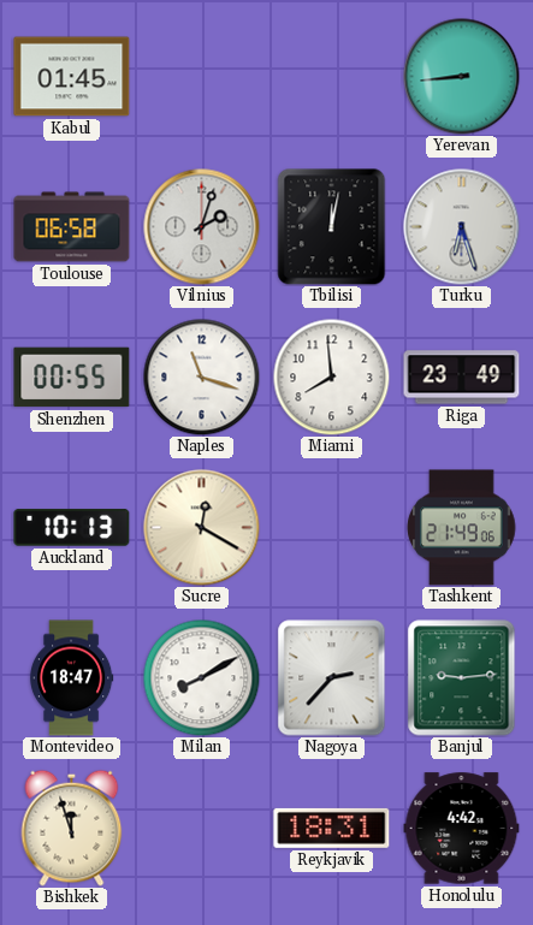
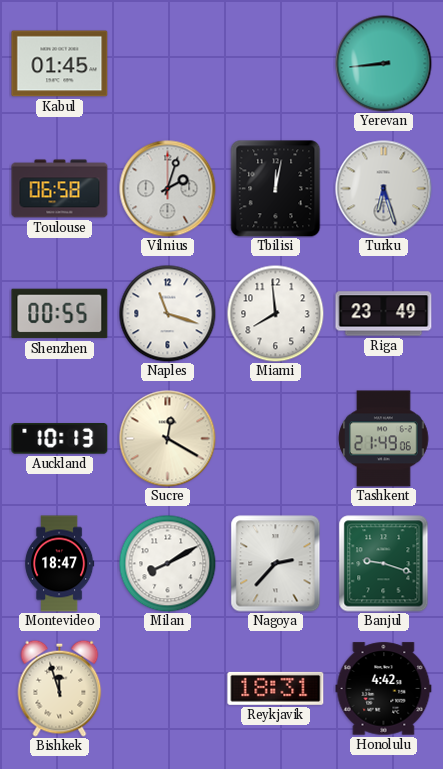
Banjul: 9:14 -> 9:18
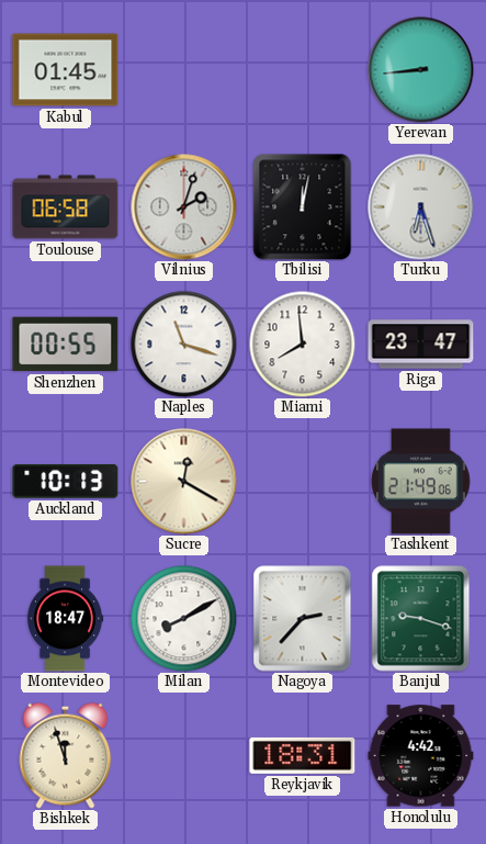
Riga: 23:49 -> 23:47
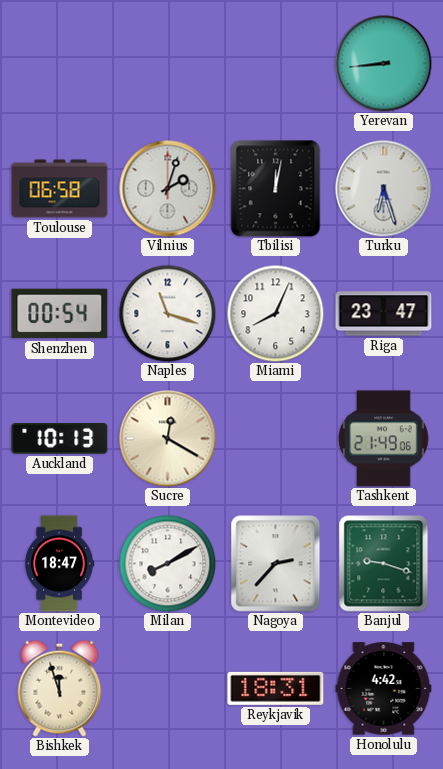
Kabul: 01:45 -> none
Shenzhen: 00:55 -> 00:54
Miami: 7:59 -> 8:04
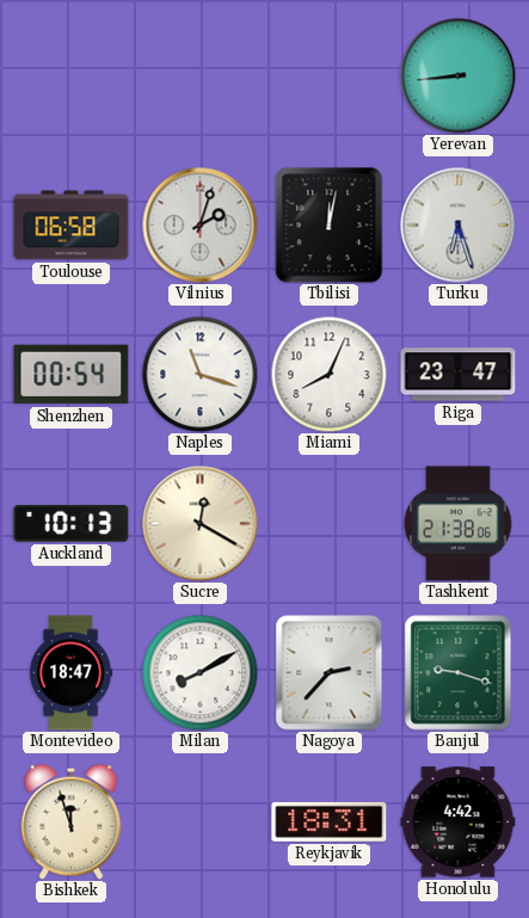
Tashkent: 21:49 -> 21:38
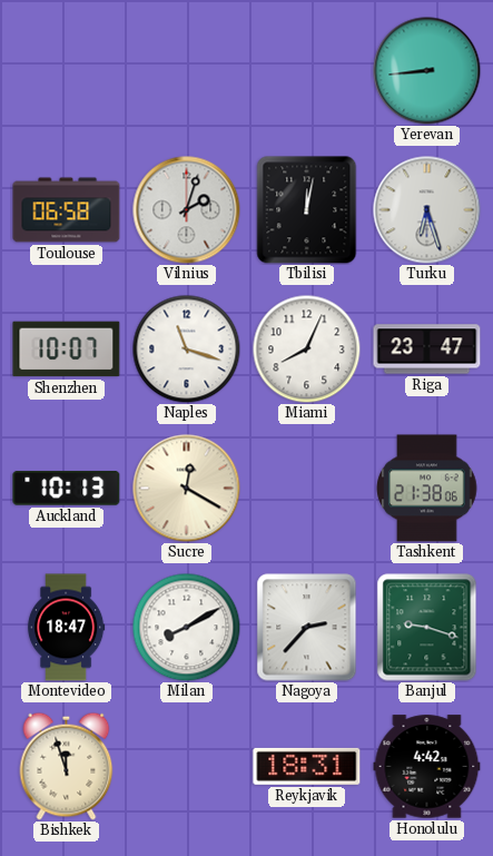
Shenzhen: 00:54 -> 10:07
